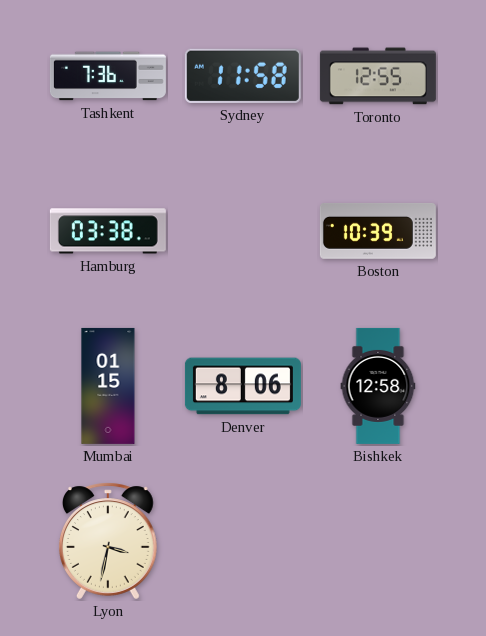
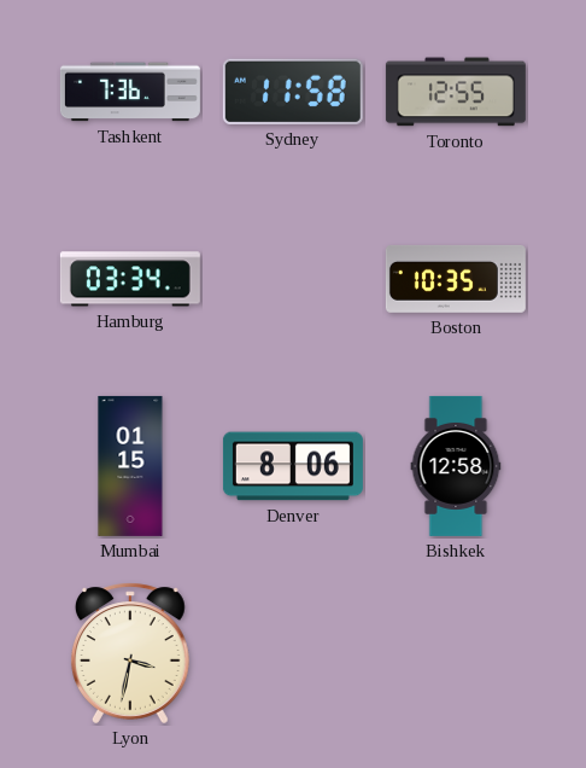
Hamburg: 03:38 -> 03:34
Boston: 10:39 -> 10:35
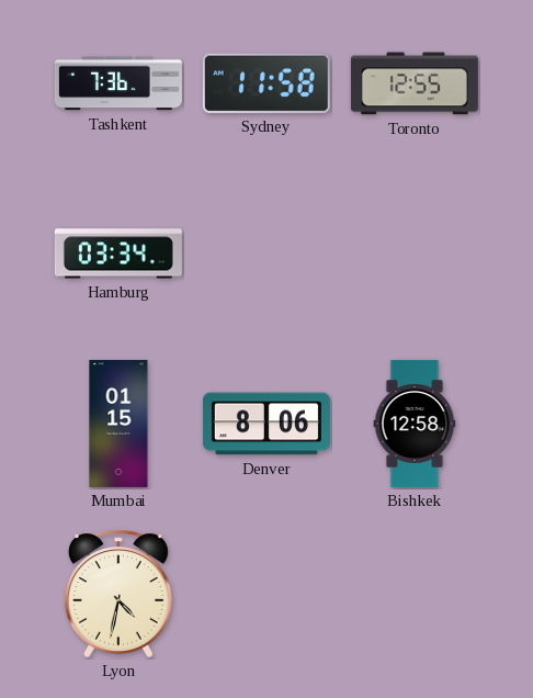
Boston: 10:35 -> none
Lyon: 3:32 -> 4:32
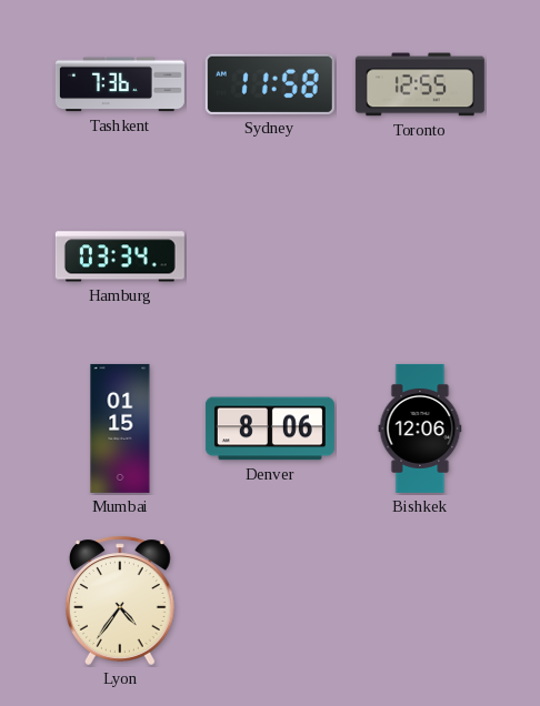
Bishkek: 12:58 -> 12:06
Lyon: 4:32 -> 4:36
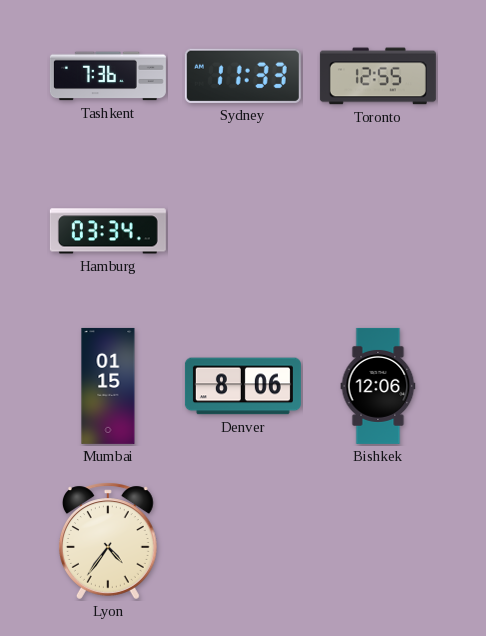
Sydney: 11:58 -> 11:33
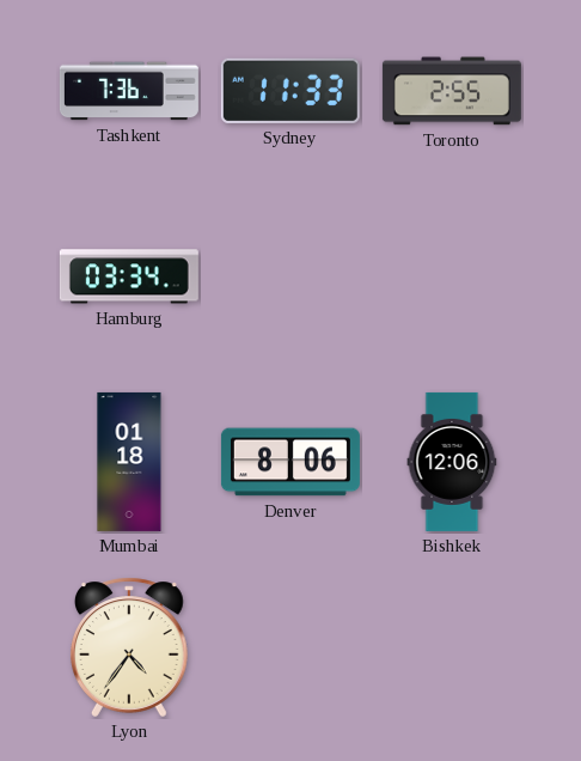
Toronto: 12:55 -> 2:55
Mumbai: 01:15 -> 01:18
